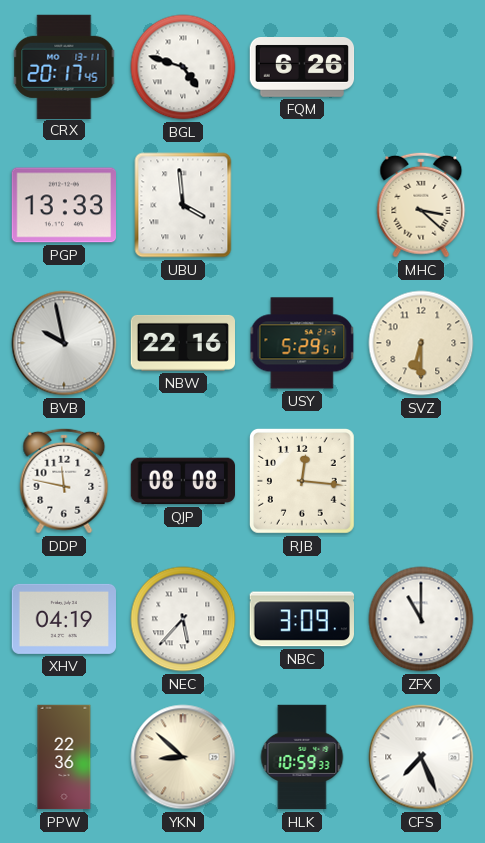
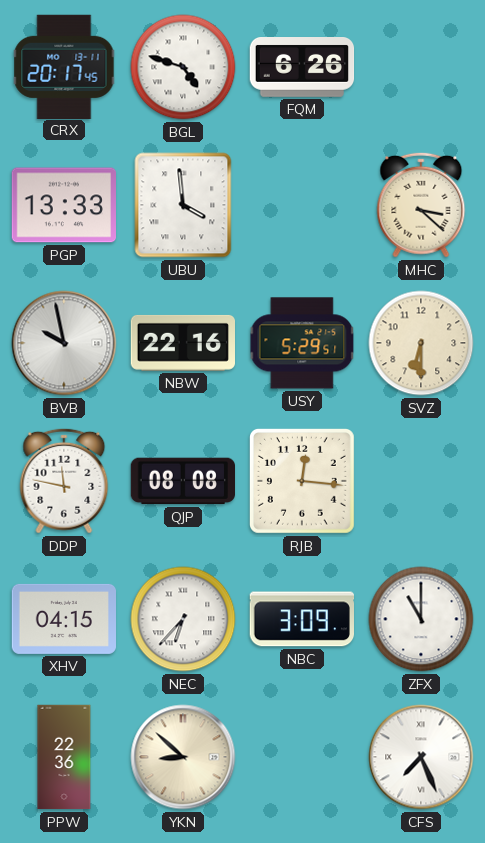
XHV: 04:19 -> 04:15
NEC: 5:37 -> 6:37
HLK: 10:59 -> none
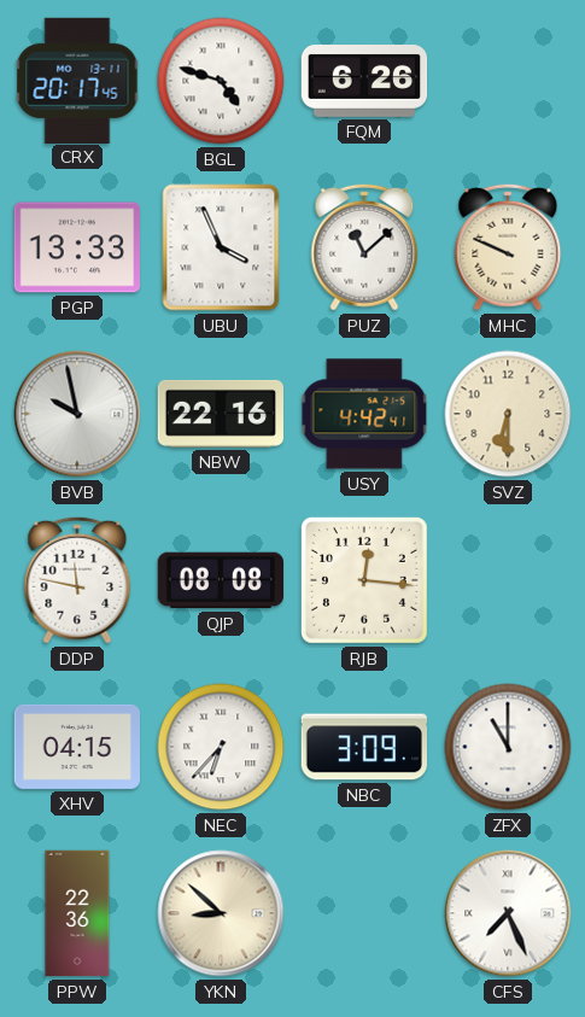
UBU: 3:59 -> 3:56
PUZ: none -> 11:08
MHC: 3:22 -> 9:49
USY: 5:29 -> 4:42
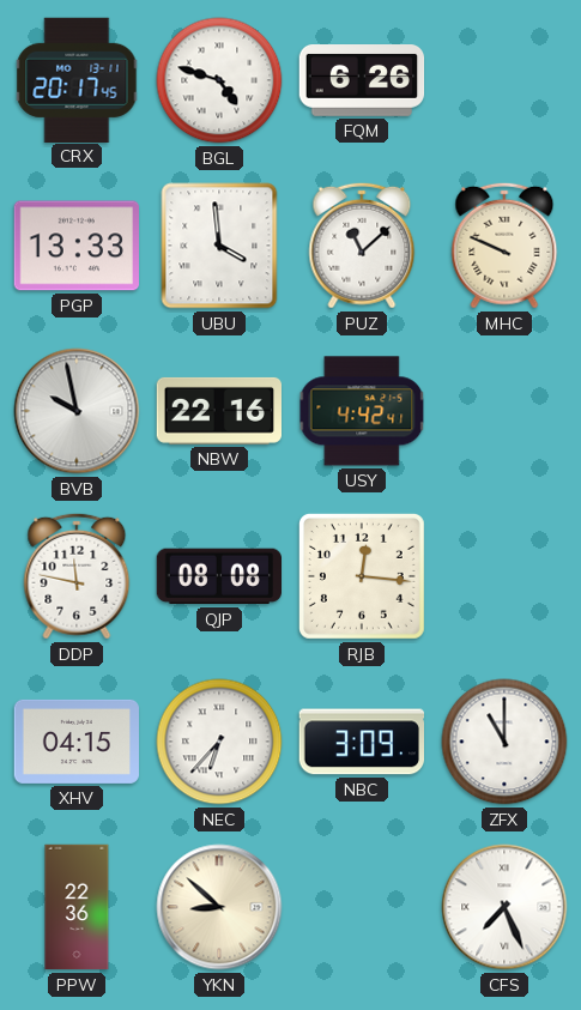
UBU: 3:56 -> 3:59
SVZ: 6:30 -> none
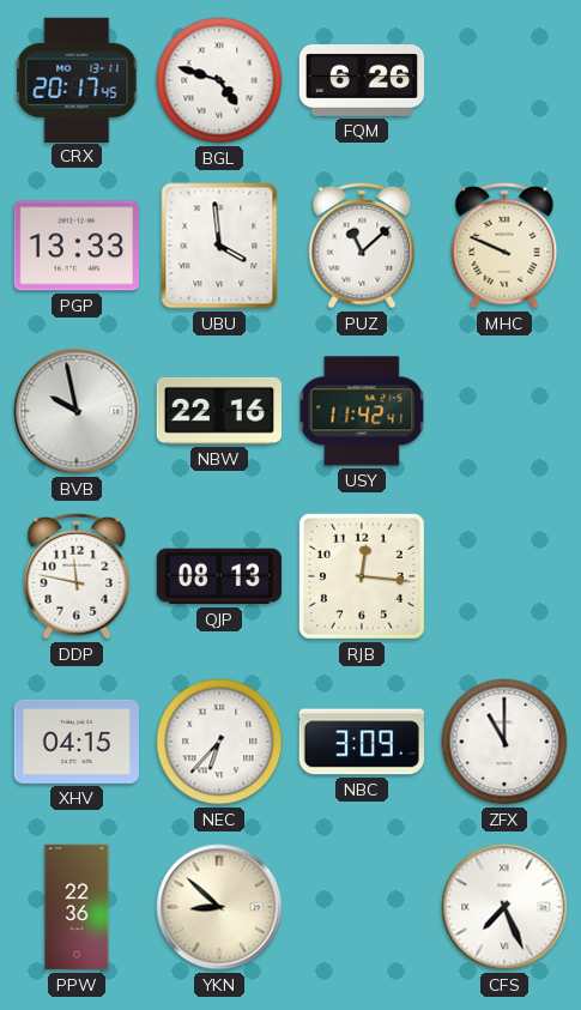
USY: 4:42 -> 11:42
QJP: 08:08 -> 08:13
